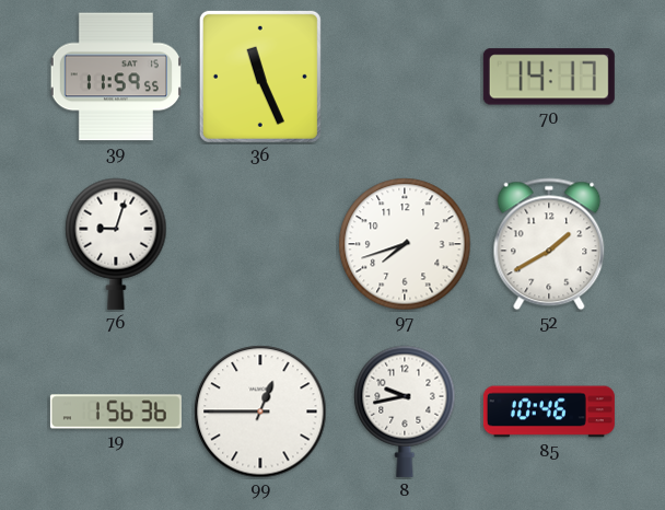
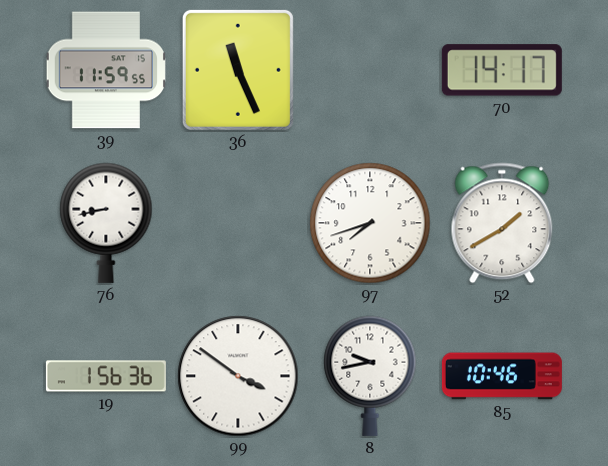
76: 9:03 -> 8:43
99: 12:45 -> 3:51
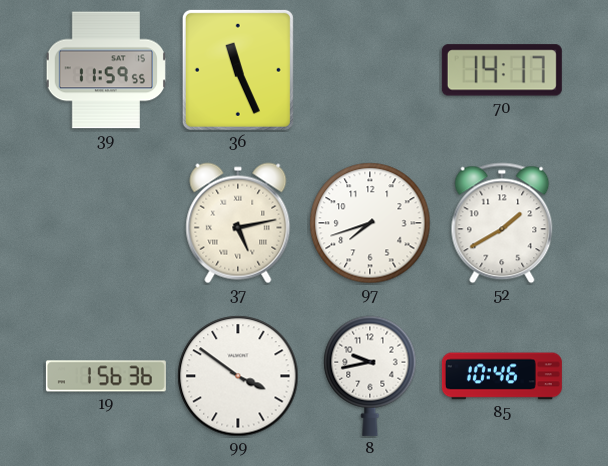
76: 8:43 -> none
37: none -> 5:13
